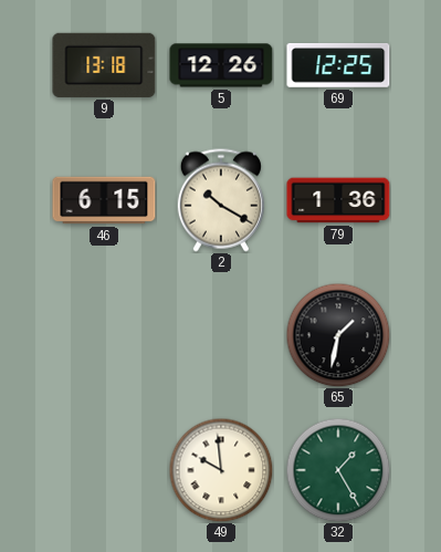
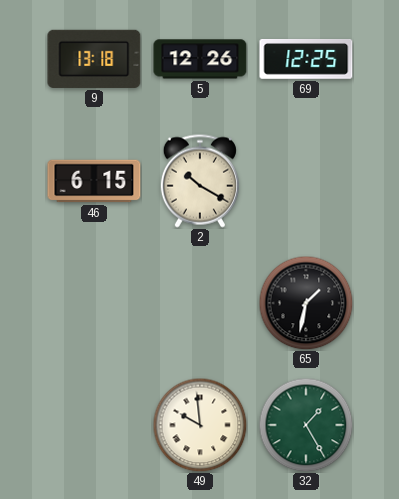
79: 1:36 -> none
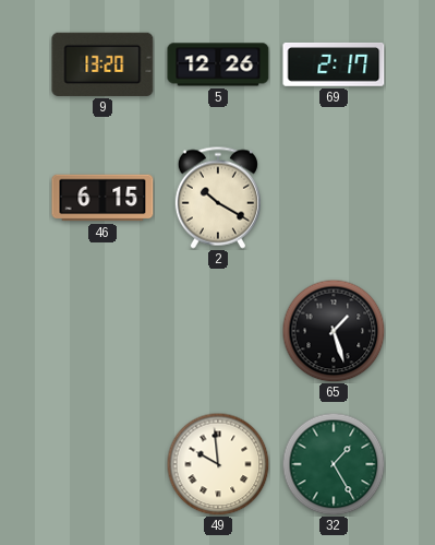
9: 13:18 -> 13:20
69: 12:25 -> 2:17
65: 1:32 -> 1:27
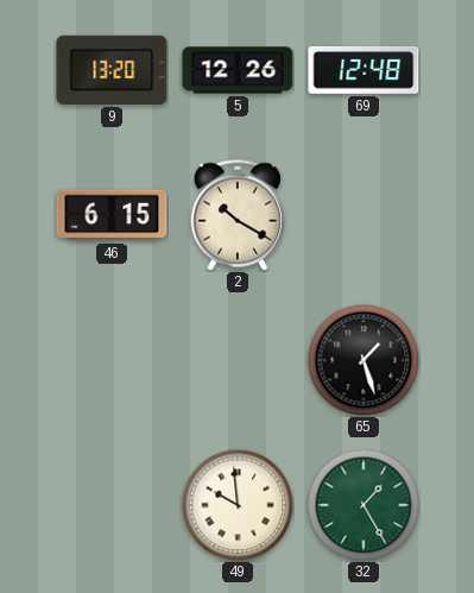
69: 2:17 -> 12:48
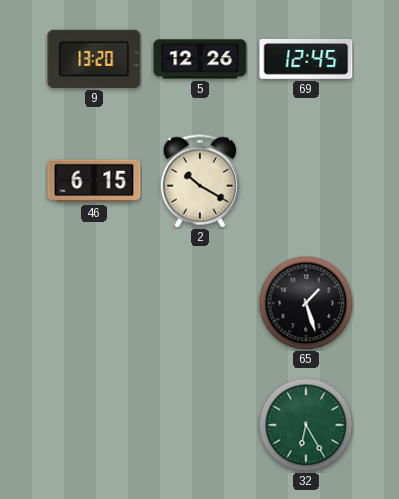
69: 12:48 -> 12:45
49: 9:59 -> none
32: 1:25 -> 6:25
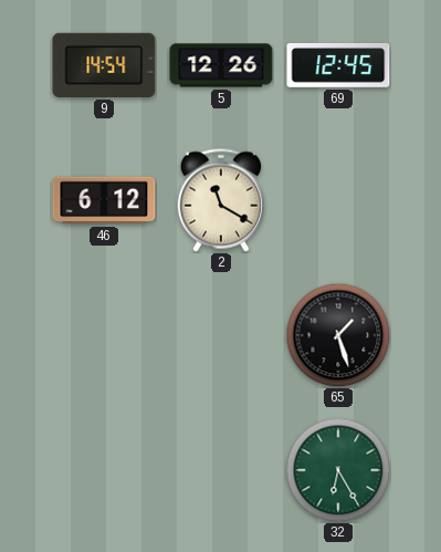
9: 13:20 -> 14:54
46: 6:15 -> 6:12
2: 10:20 -> 11:20
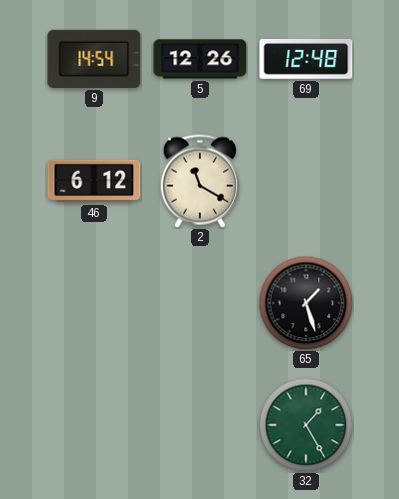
69: 12:45 -> 12:48
32: 6:25 -> 1:25
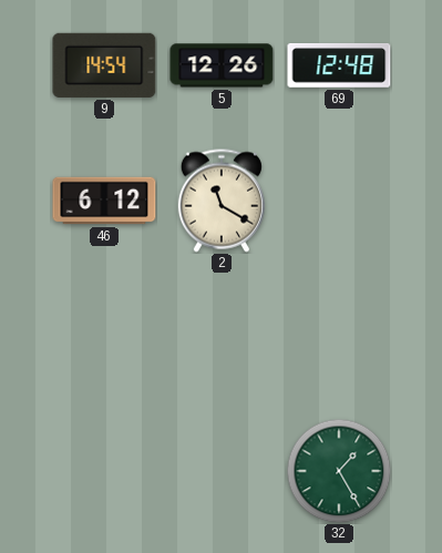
65: 1:27 -> none
